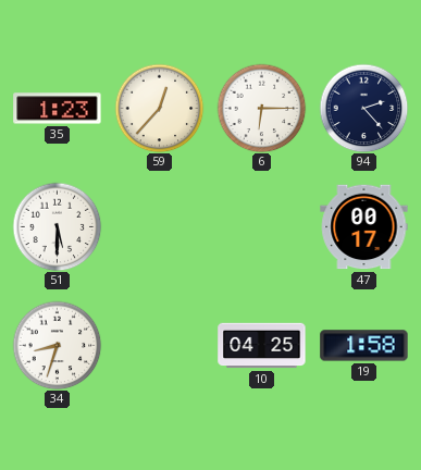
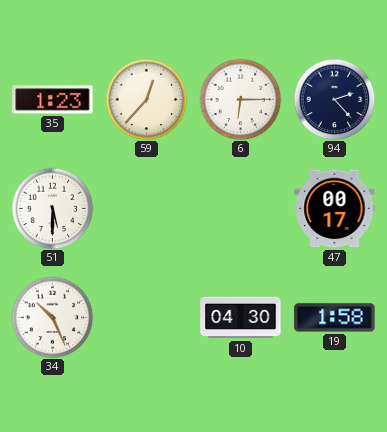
34: 8:33 -> 10:26
10: 04:25 -> 04:30
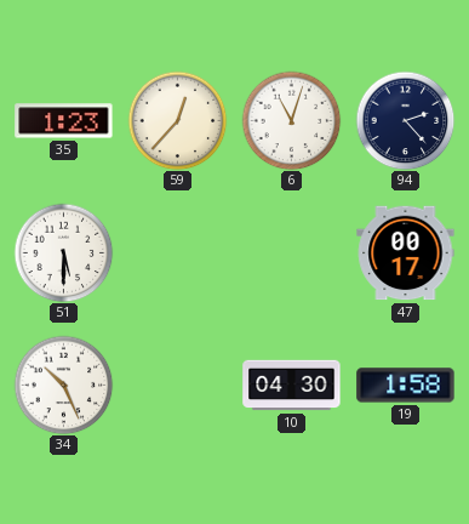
6: 6:15 -> 11:03
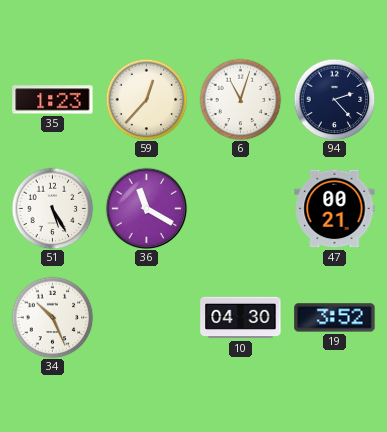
51: 5:30 -> 5:25
36: none -> 11:20
47: 00:17 -> 00:21
19: 1:58 -> 3:52
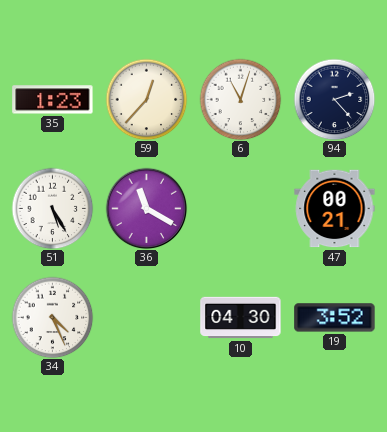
34: 10:26 -> 4:26
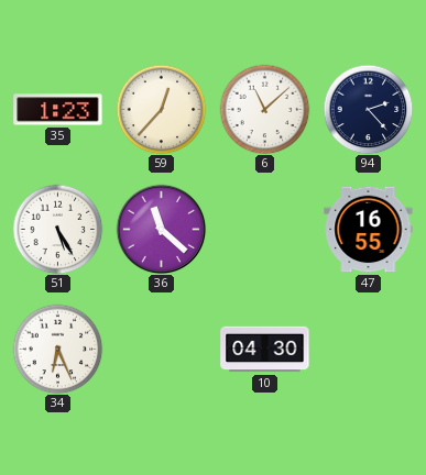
6: 11:03 -> 11:08
36: 11:20 -> 11:22
47: 00:21 -> 16:55
34: 4:26 -> 6:26
19: 3:52 -> none
